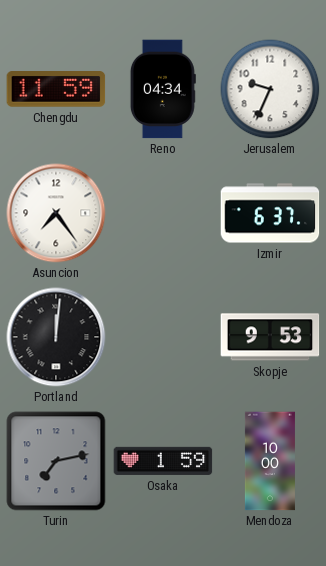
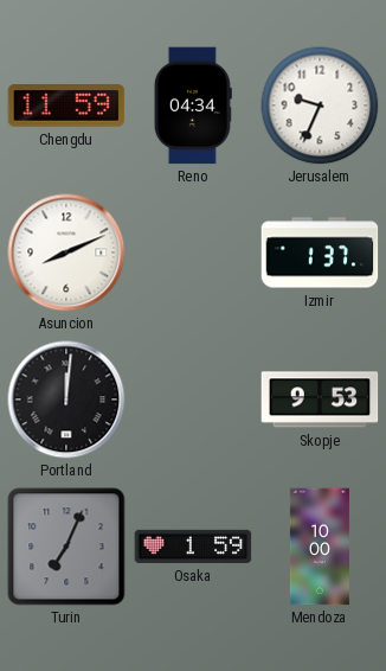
Asuncion: 7:24 -> 8:11
Izmir: 6:37 -> 1:37
Turin: 7:13 -> 7:04
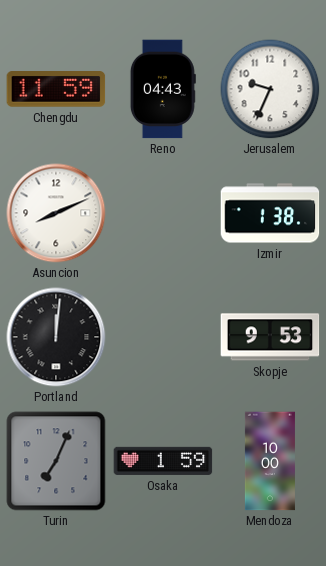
Reno: 04:34 -> 04:43
Izmir: 1:37 -> 1:38
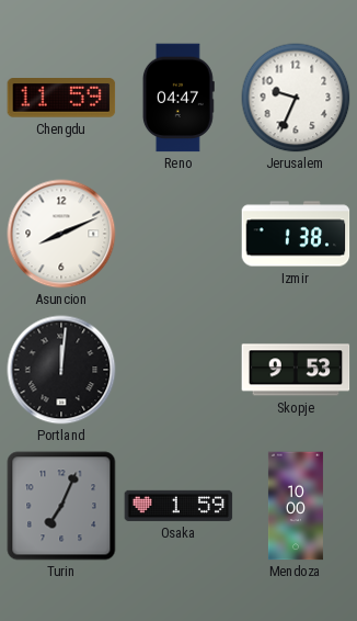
Reno: 04:43 -> 04:47
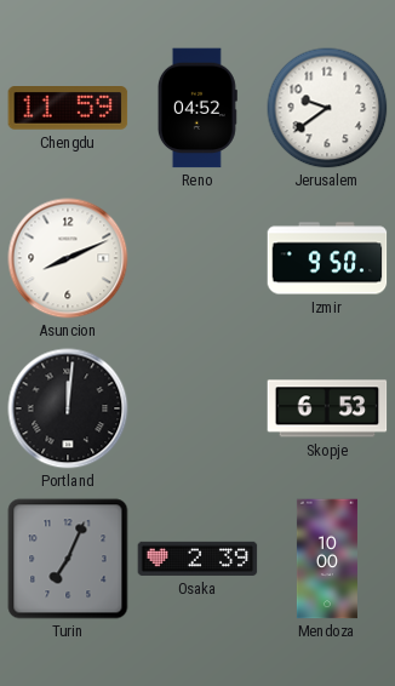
Reno: 04:47 -> 04:52
Jerusalem: 9:34 -> 9:39
Izmir: 1:38 -> 9:50
Skopje: 9:53 -> 6:53
Osaka: 1:59 -> 2:39
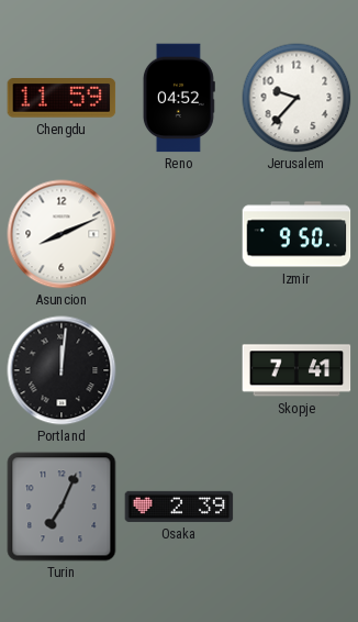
Jerusalem: 9:39 -> 9:37
Skopje: 6:53 -> 7:41
Mendoza: 10:00 -> none
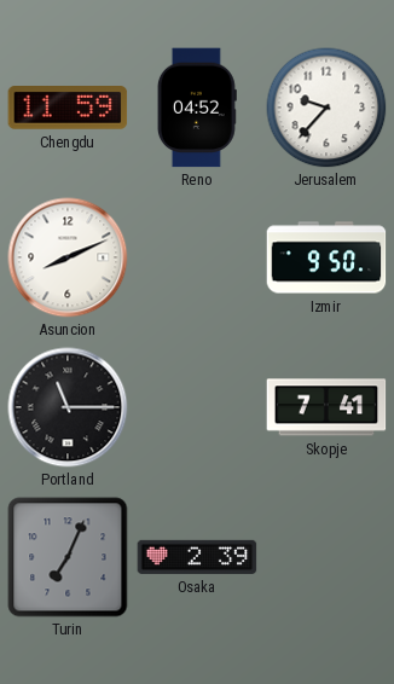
Portland: 12:01 -> 11:15
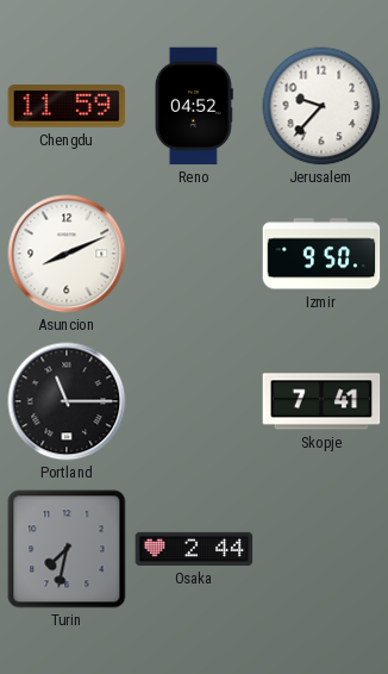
Turin: 7:04 -> 7:32
Osaka: 2:39 -> 2:44
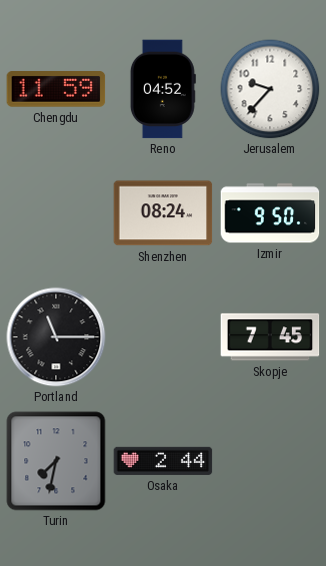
Asuncion: 8:11 -> none
Shenzhen: none -> 08:24
Skopje: 7:41 -> 7:45
